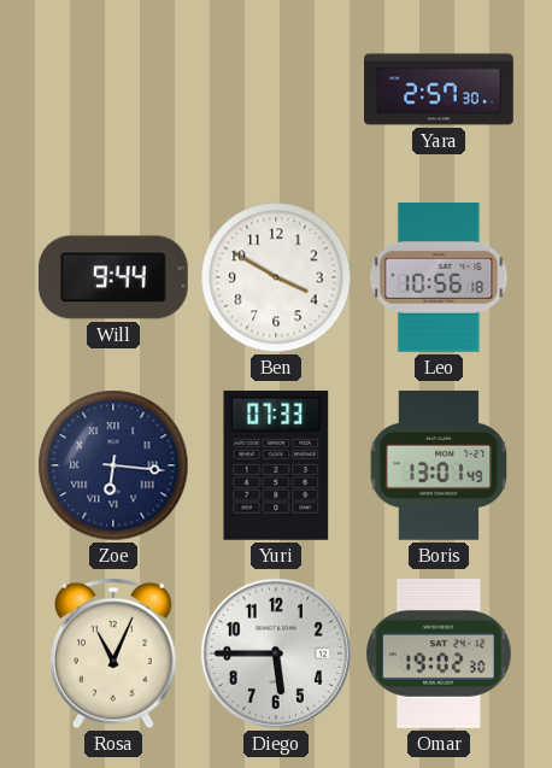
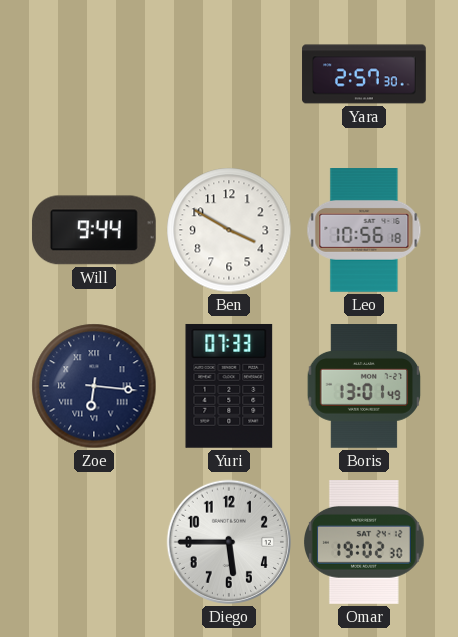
Rosa: 11:04 -> none
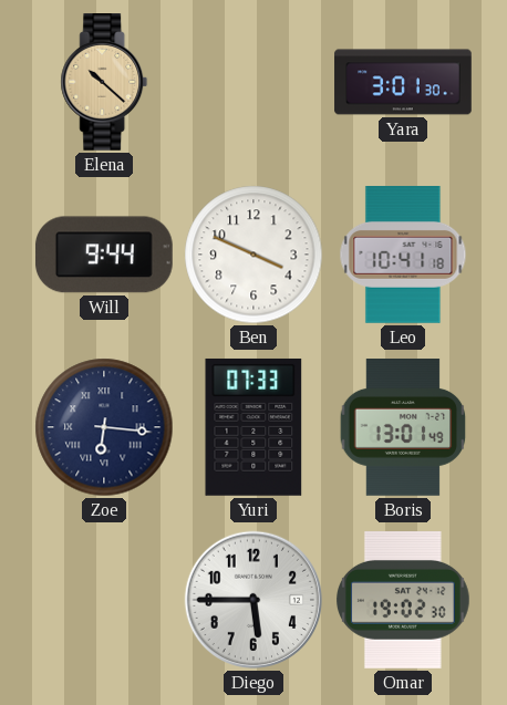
Elena: none -> 10:22
Yara: 2:57 -> 3:01
Ben: 3:50 -> 3:49
Leo: 10:56 -> 10:41
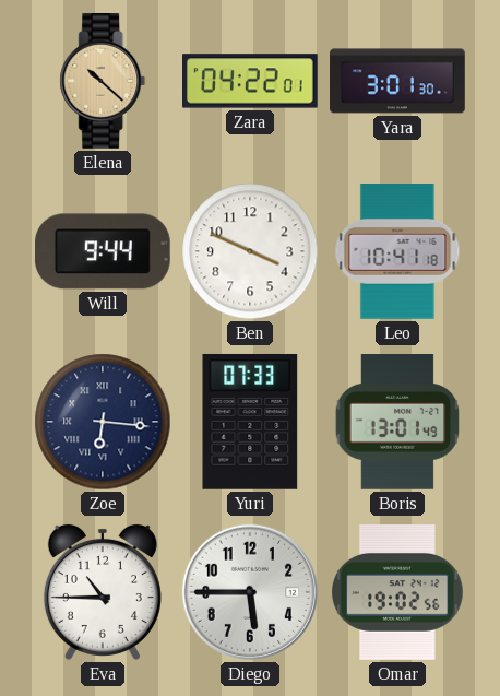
Zara: none -> 04:22
Eva: none -> 10:45
Omar: 19:02:30 -> 19:02:56
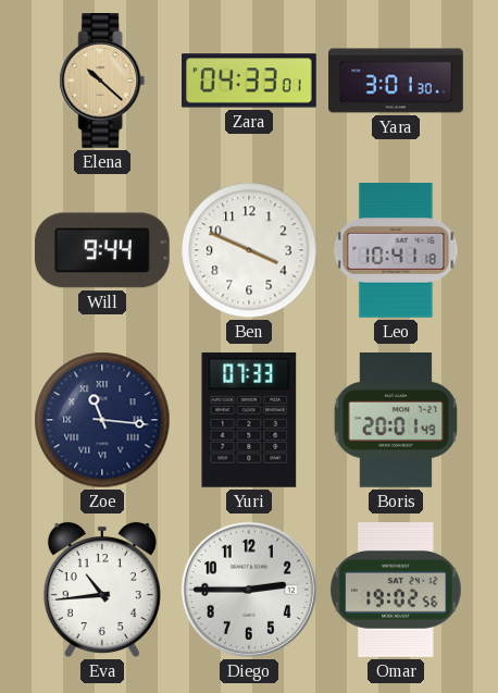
Zara: 04:22 -> 04:33
Zoe: 6:16 -> 11:16
Boris: 13:01 -> 20:01
Eva: 10:45 -> 10:44
Diego: 5:45 -> 2:45
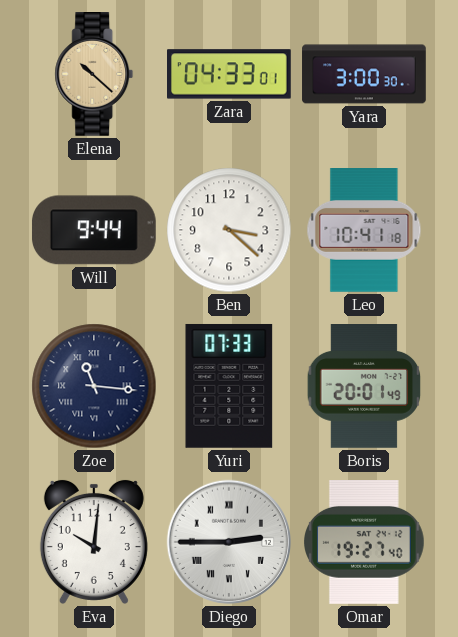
Yara: 3:01 -> 3:00
Ben: 3:49 -> 3:22
Eva: 10:44 -> 10:01
Diego numerals: Arabic -> Roman
Omar: 19:02 -> 19:27
